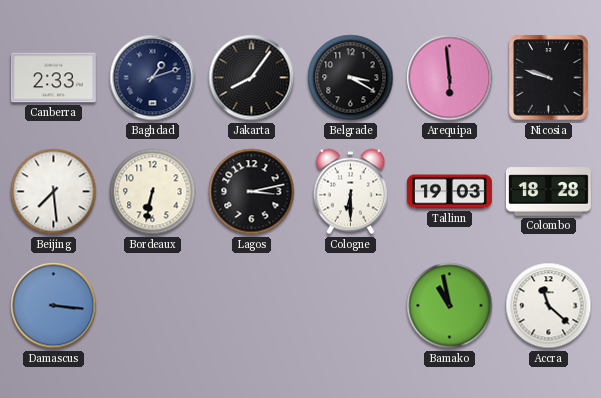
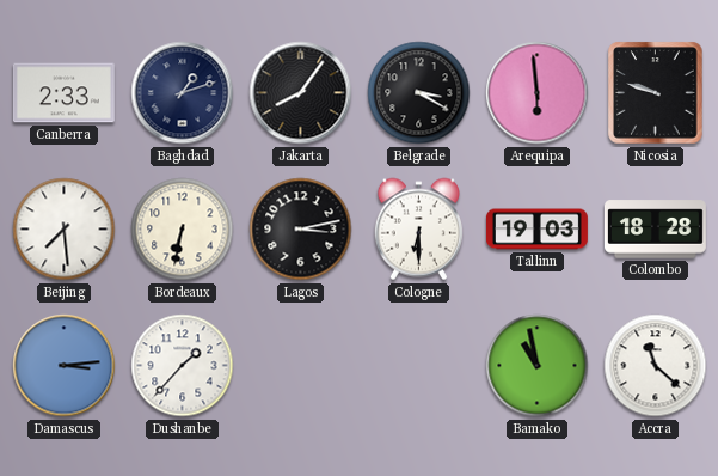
Damascus: 3:16 -> 3:14
Dushanbe: none -> 1:37
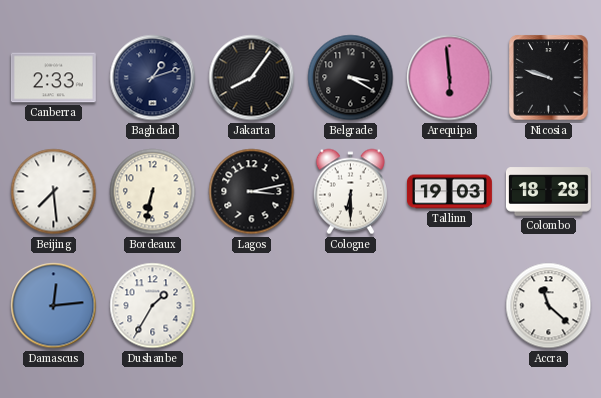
Damascus: 3:14 -> 12:14
Dushanbe: 1:37 -> 1:35
Bamako: 10:58 -> none
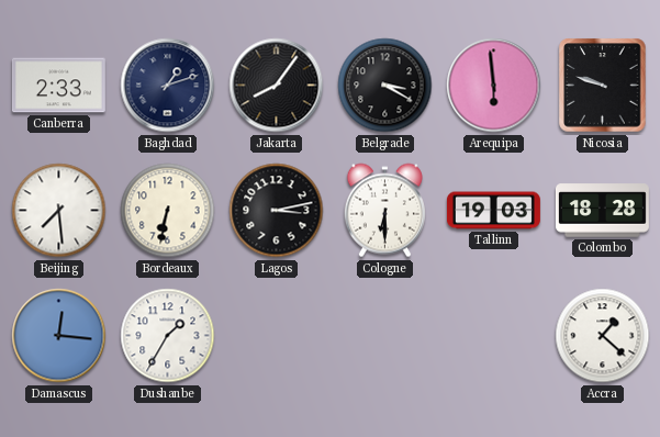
Damascus: 12:14 -> 12:16
Accra: 11:22 -> 1:22
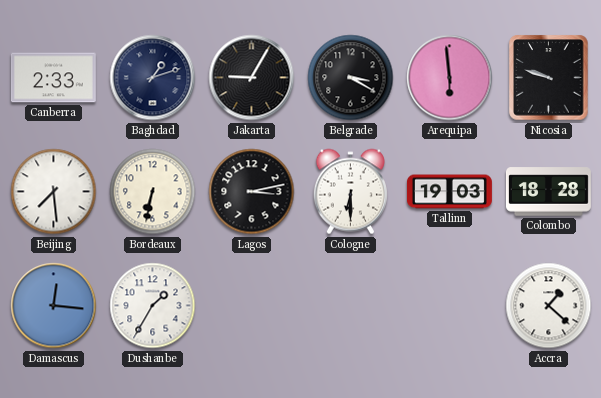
Jakarta: 8:06 -> 9:05
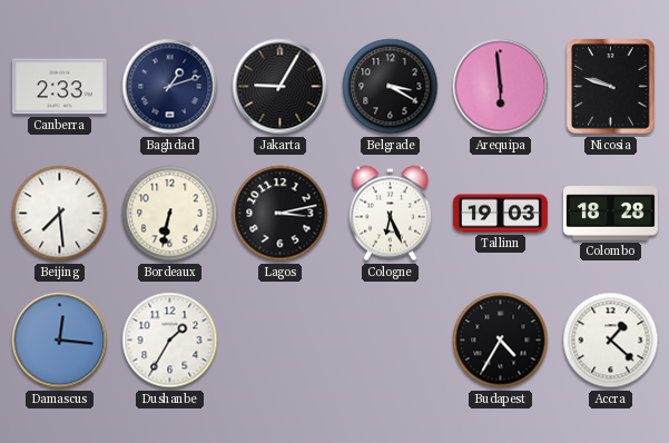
Cologne: 6:30 -> 6:26
Budapest: none -> 4:35
